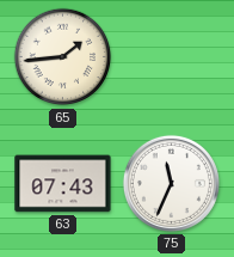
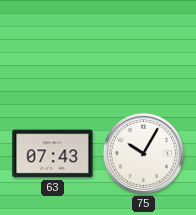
65: 1:44 -> none
75: 11:34 -> 10:05
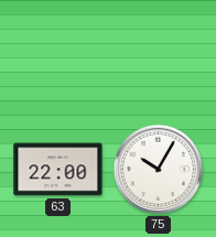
63: 07:43 -> 22:00
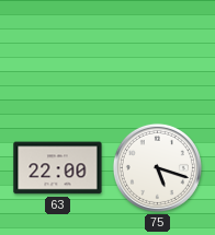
75: 10:05 -> 5:18
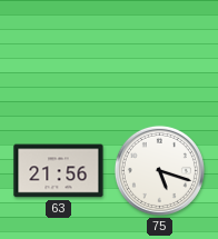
63: 22:00 -> 21:56
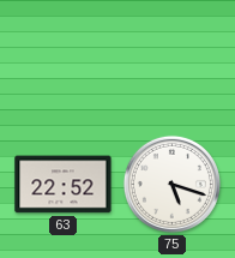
63: 21:56 -> 22:52
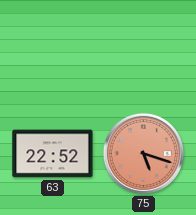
75 dial: white -> salmon
